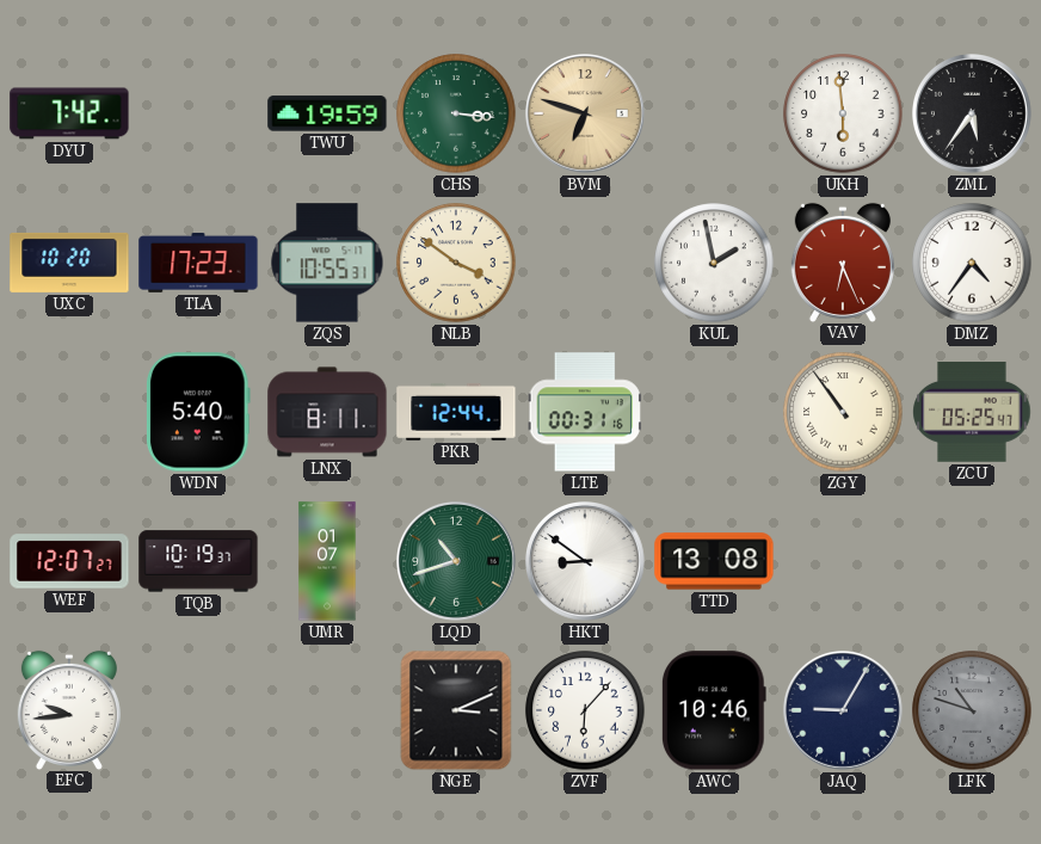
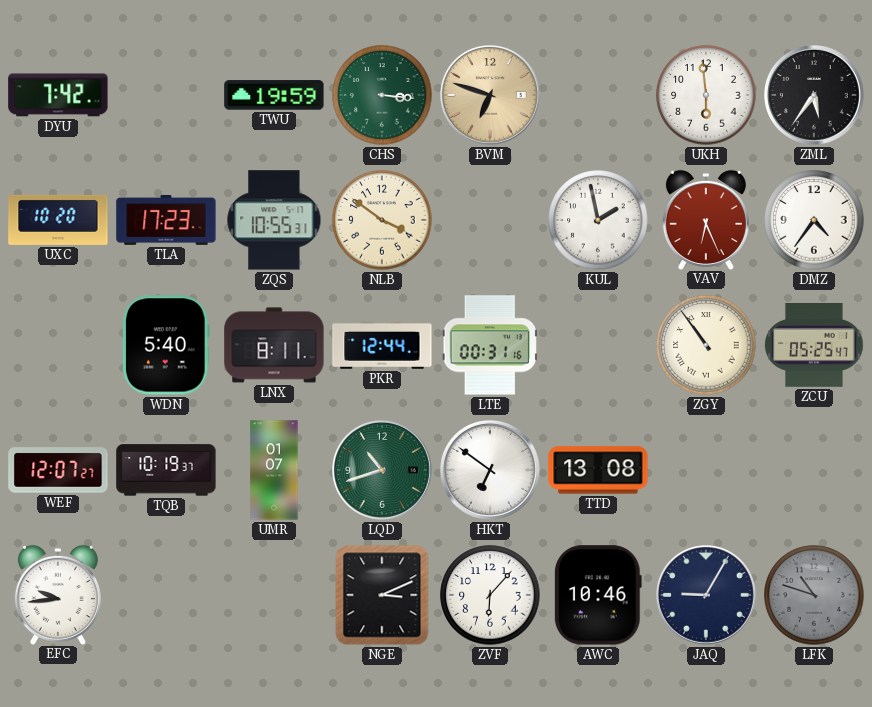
HKT: 8:51 -> 6:51
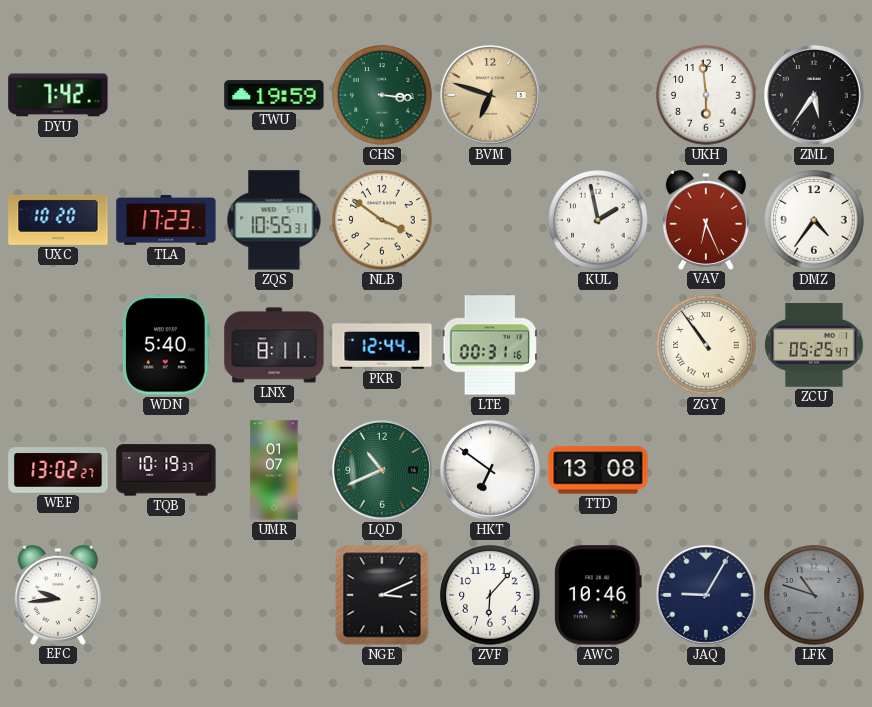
WEF: 12:07 -> 13:02
LQD: 10:42 -> 10:41
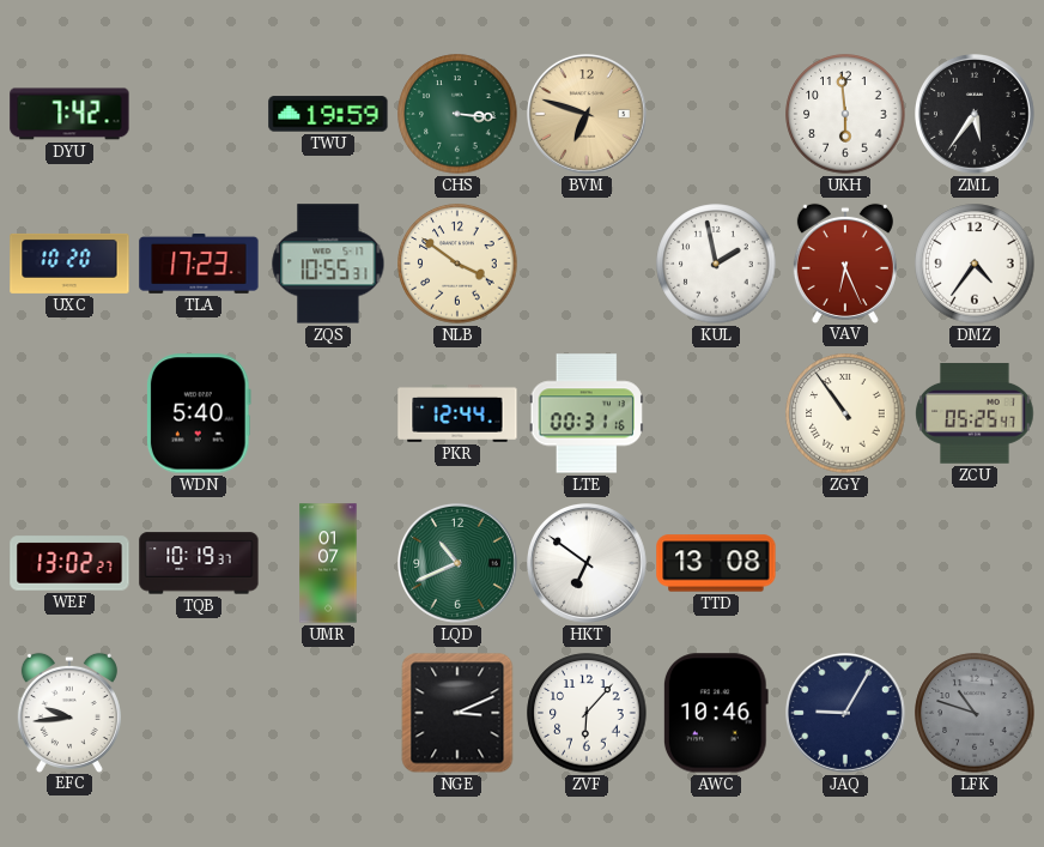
LNX: 8:11 -> none
